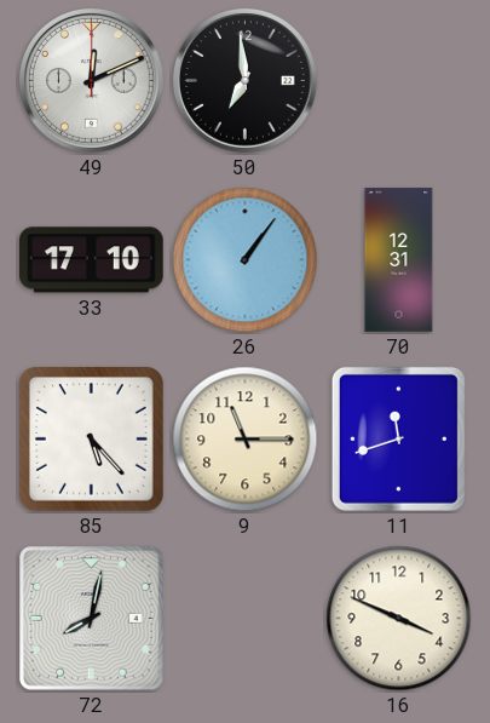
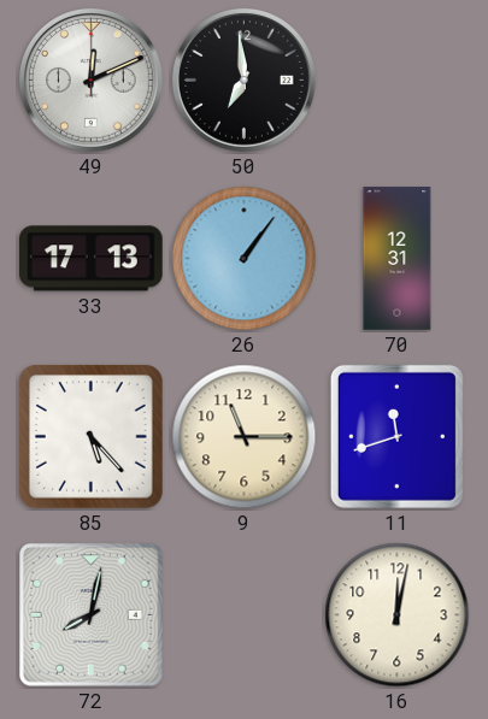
33: 17:10 -> 17:13
16: 3:49 -> 12:02
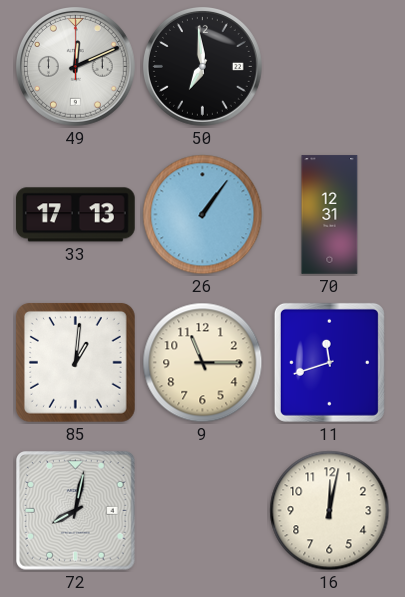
85: 5:23 -> 1:01
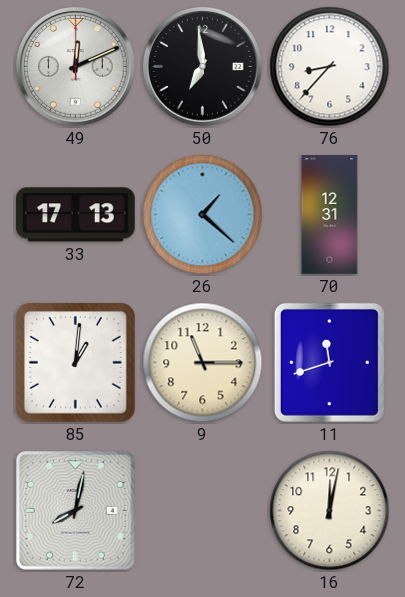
76: none -> 8:37
26: 1:06 -> 1:22
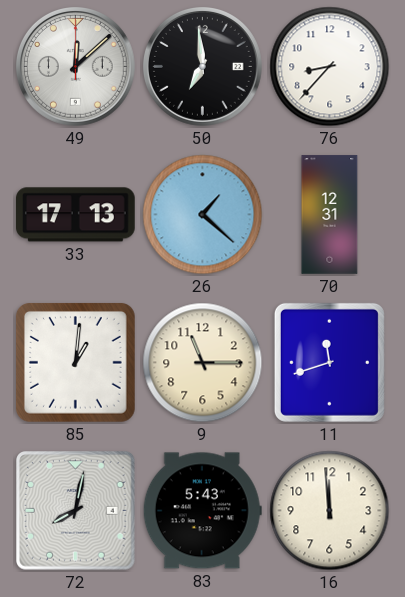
49: 12:11 -> 12:08
83: none -> 5:43
16: 12:02 -> 11:59
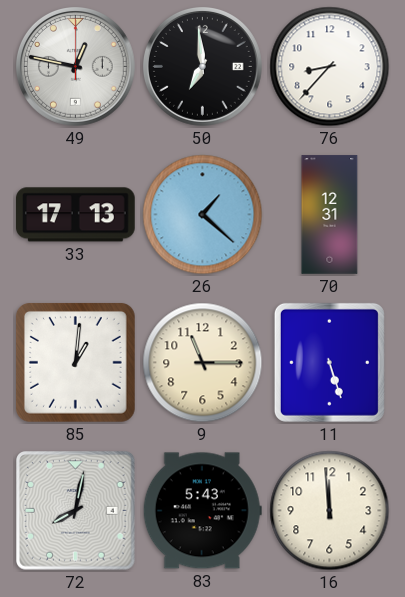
49: 12:08 -> 12:47
11: 11:42 -> 5:27
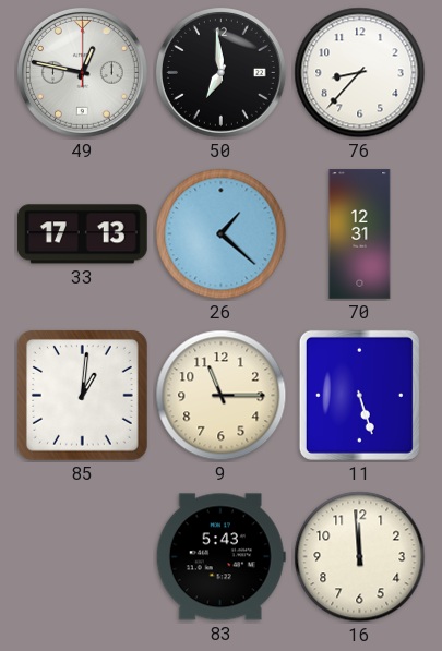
72: 8:02 -> none
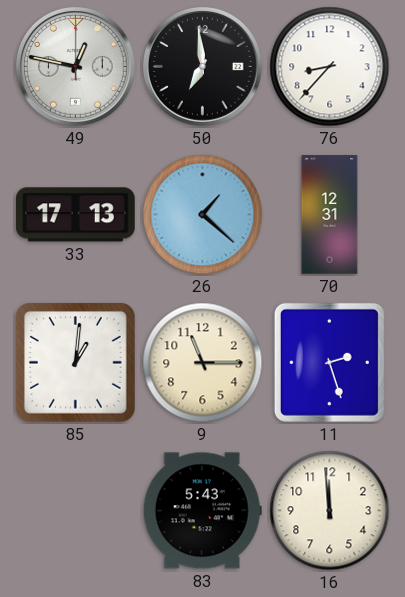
11: 5:27 -> 2:27
